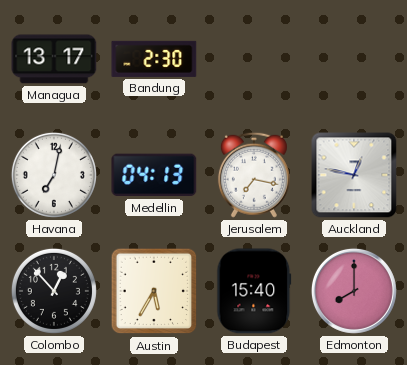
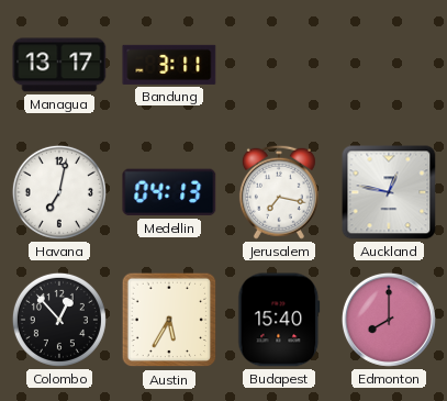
Bandung: 2:30 -> 3:11
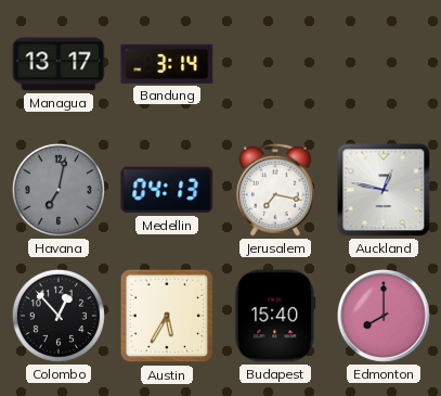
Bandung: 3:11 -> 3:14
Havana dial: white -> grey
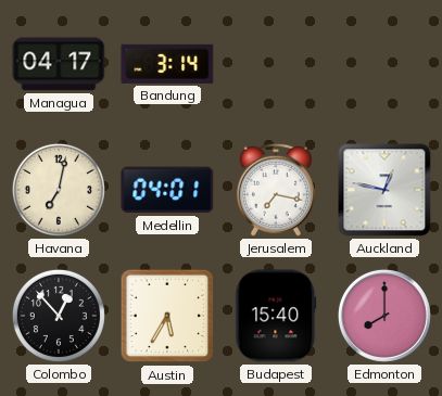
Managua: 13:17 -> 04:17
Havana dial: grey -> cream
Medellin: 04:13 -> 04:01
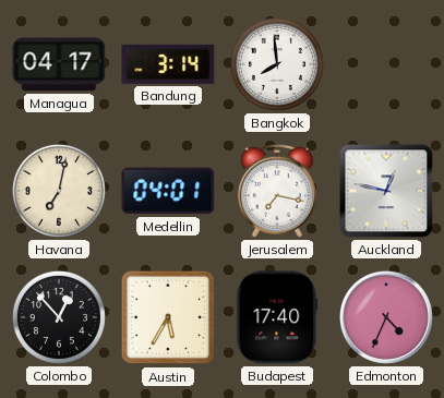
Bangkok: none -> 7:59
Budapest: 15:40 -> 17:40
Edmonton: 8:00 -> 4:34
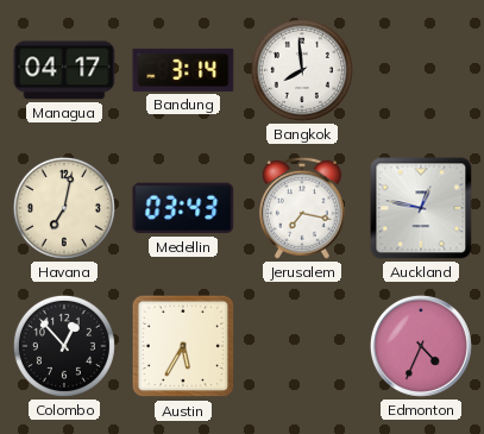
Medellin: 04:01 -> 03:43
Budapest: 17:40 -> none
